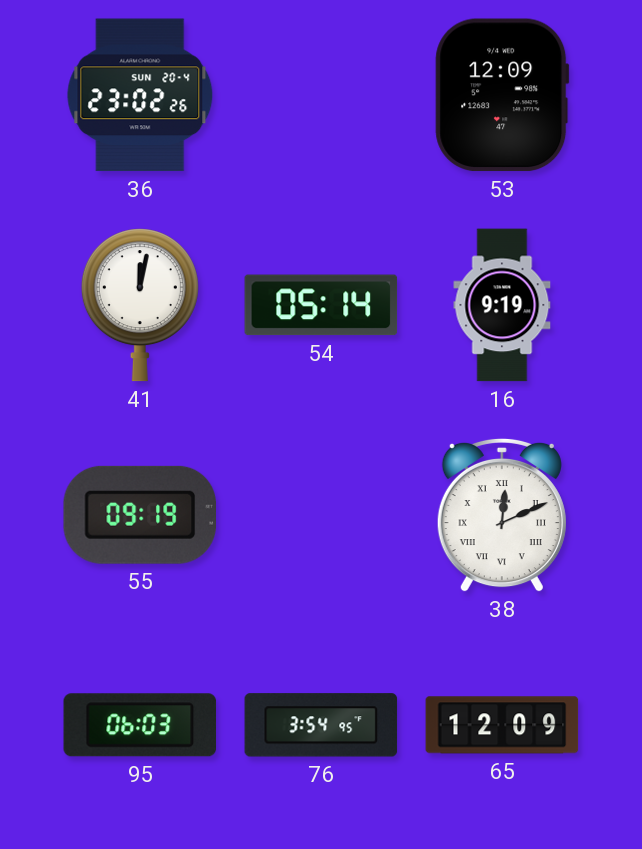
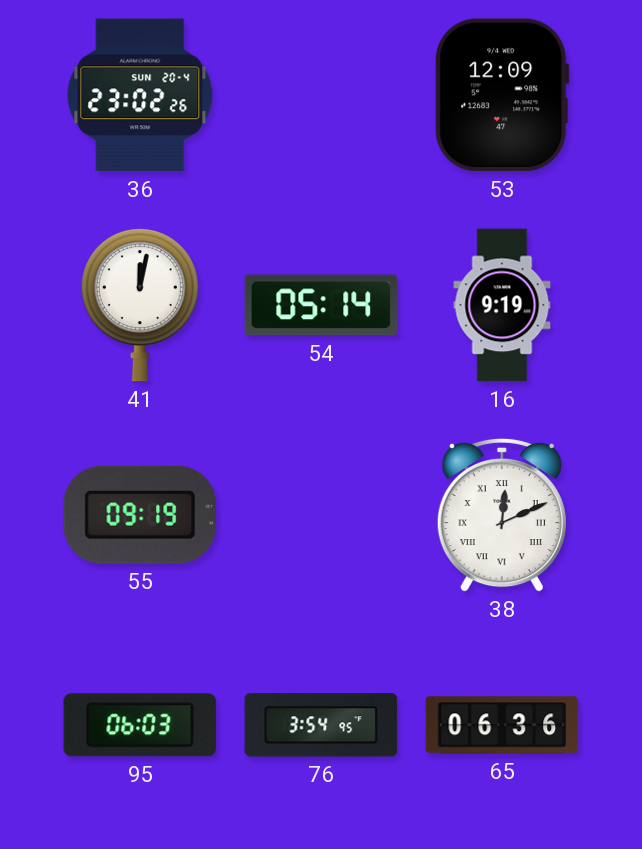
65: 12:09 -> 06:36
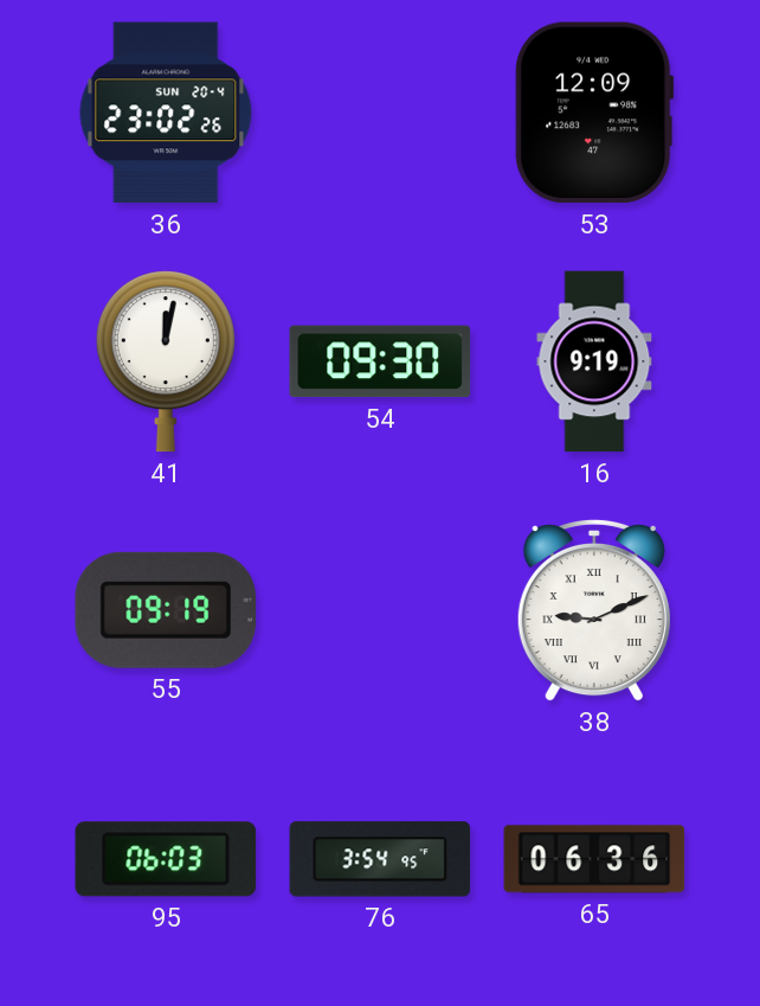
54: 05:14 -> 09:30
38: 12:11 -> 9:11
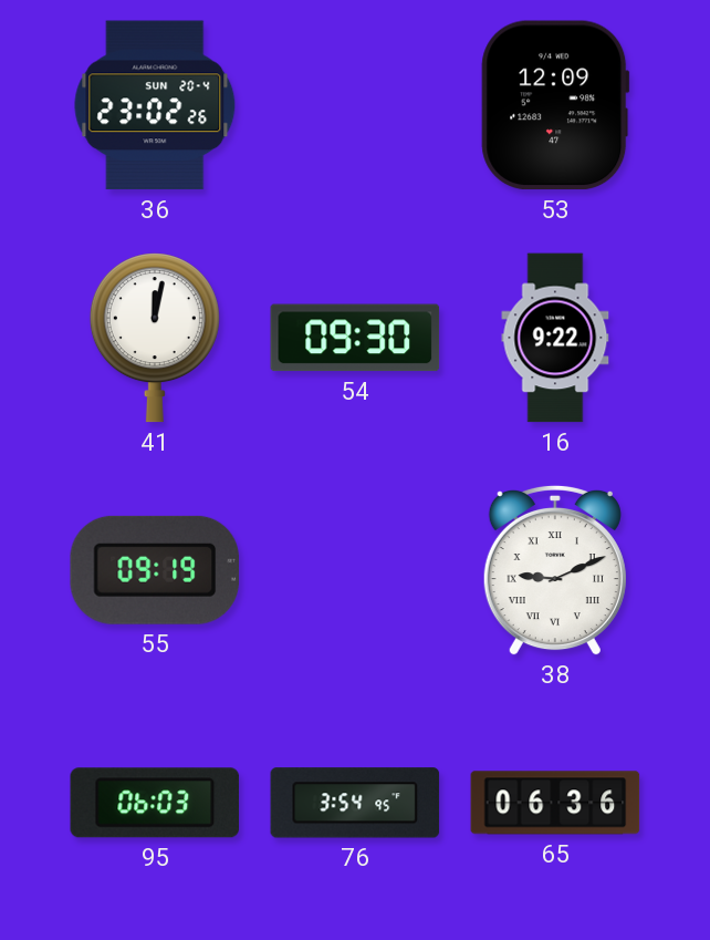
16: 9:19 -> 9:22
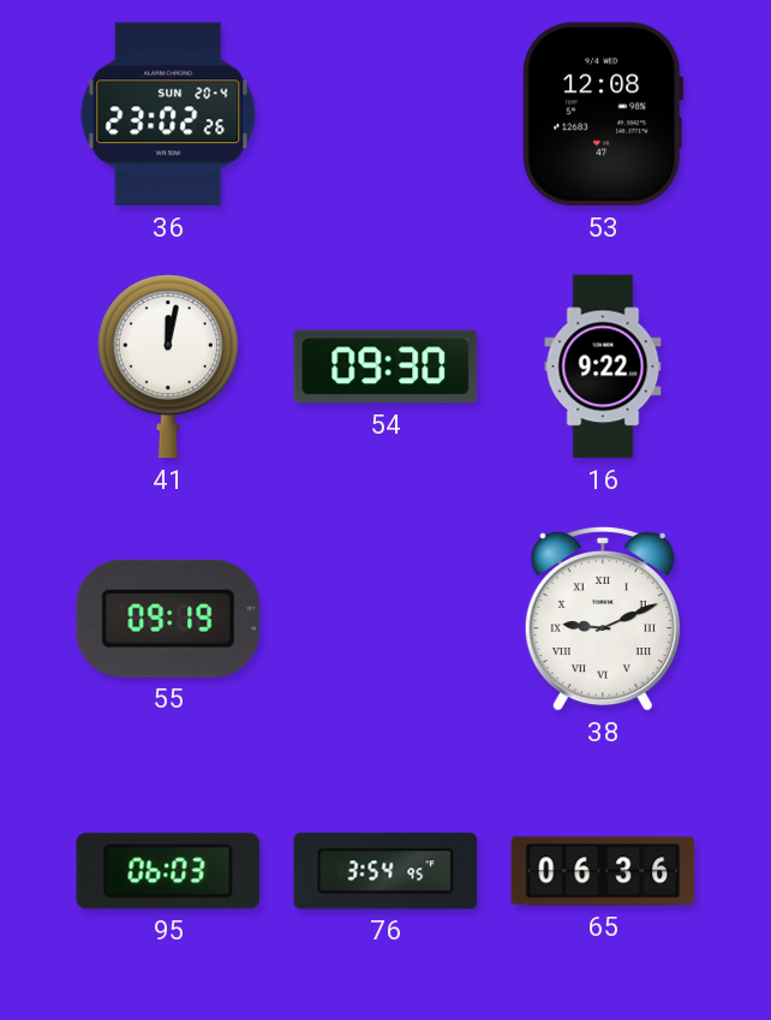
53: 12:09 -> 12:08
